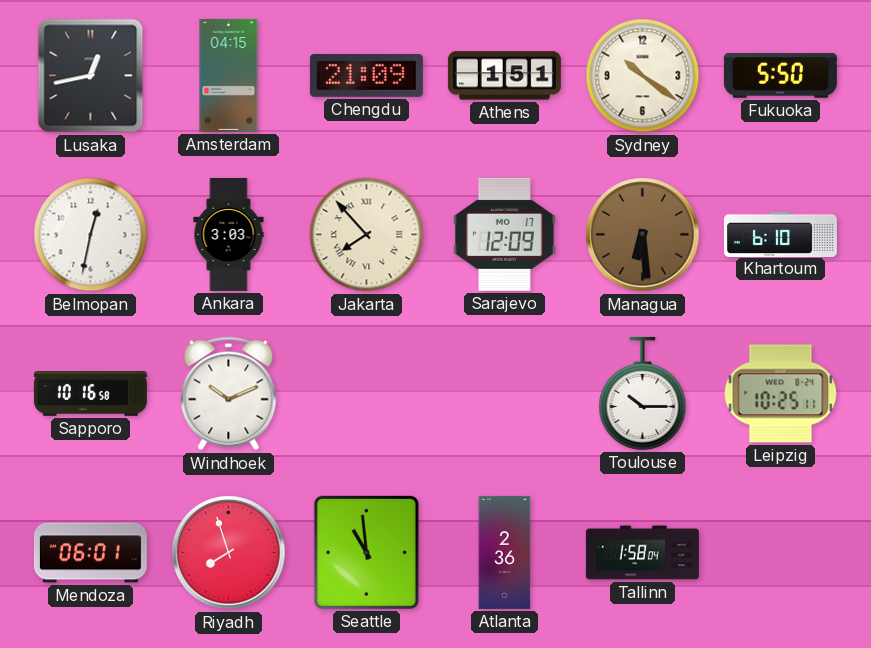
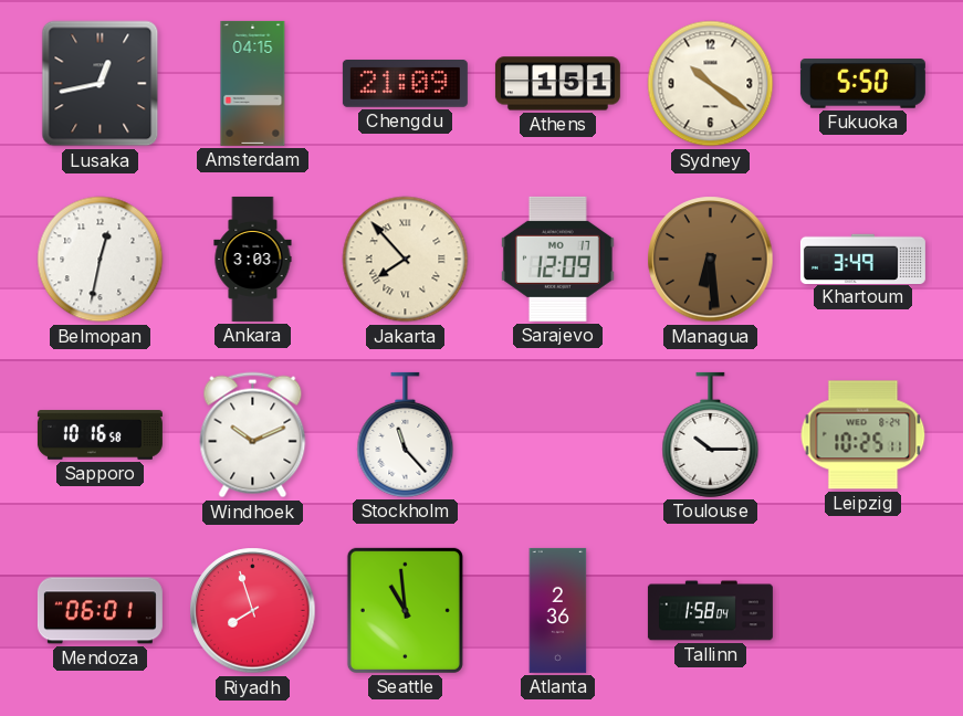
Khartoum: 6:10 -> 3:49
Stockholm: none -> 11:23
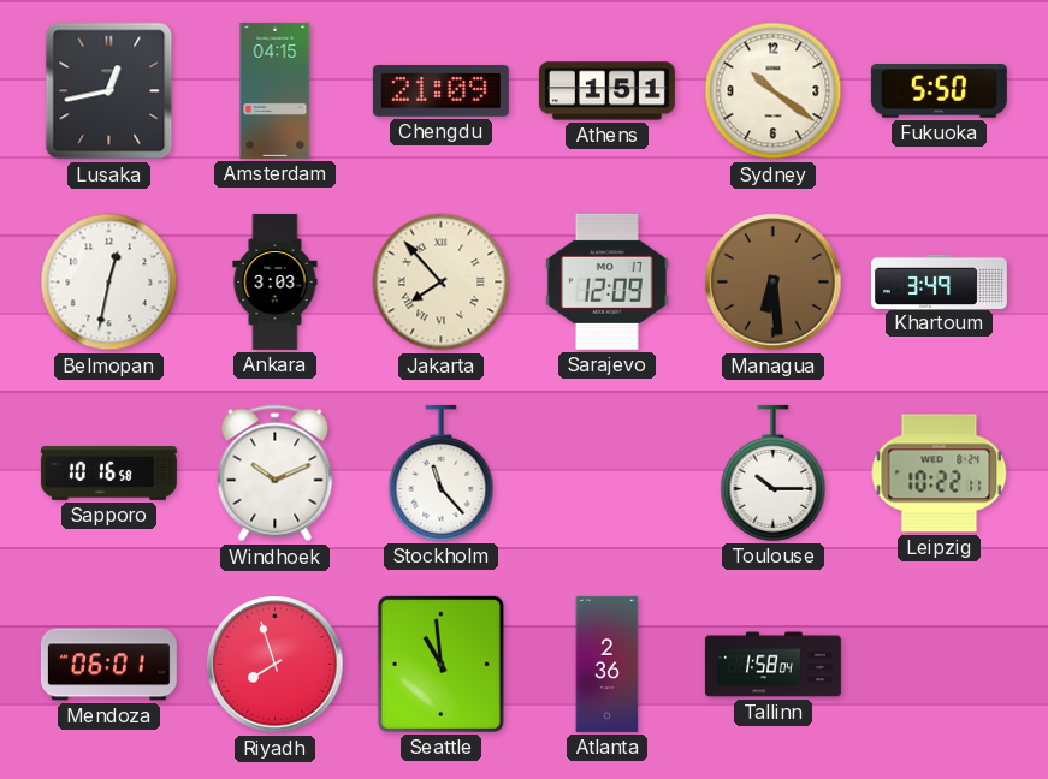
Leipzig: 10:25 -> 10:22
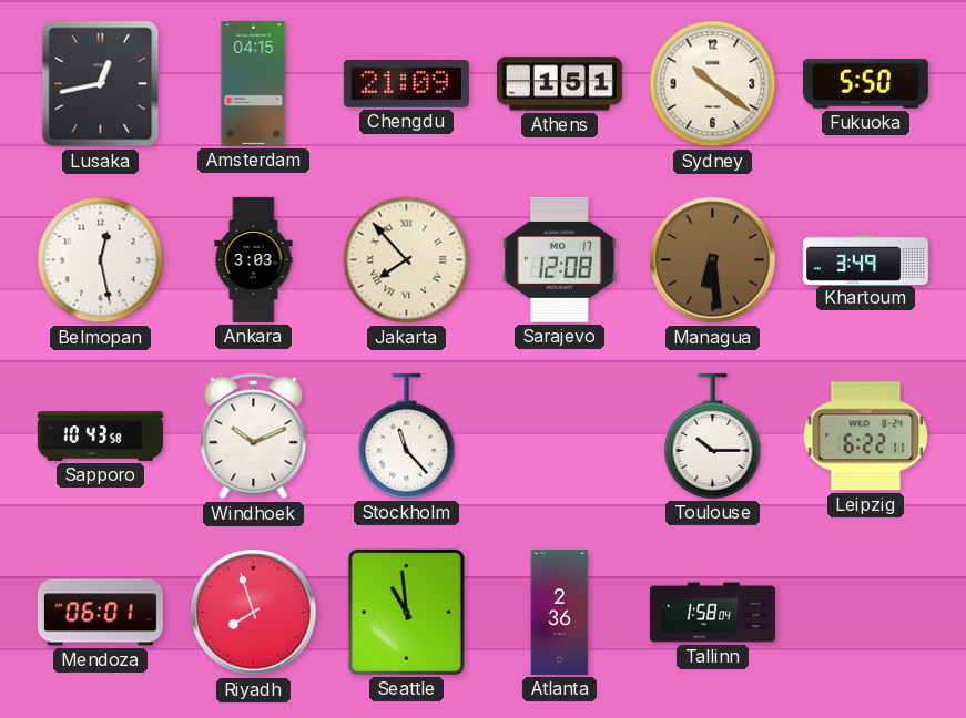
Belmopan: 12:32 -> 12:28
Sarajevo: 12:09 -> 12:08
Sapporo: 10:16 -> 10:43
Leipzig: 10:22 -> 6:22
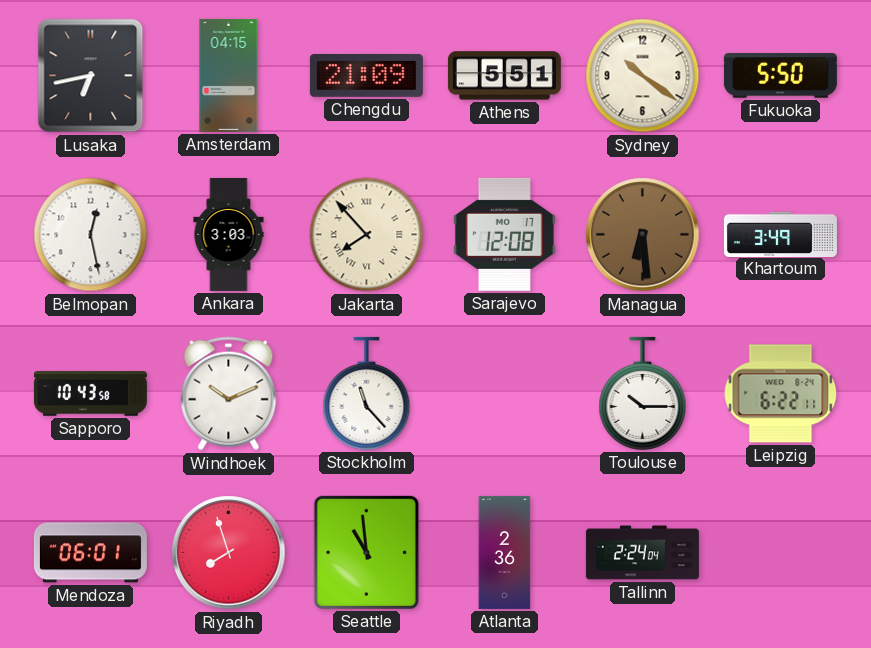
Lusaka: 12:43 -> 6:43
Athens: 1:51 -> 5:51
Tallinn: 1:58 -> 2:24
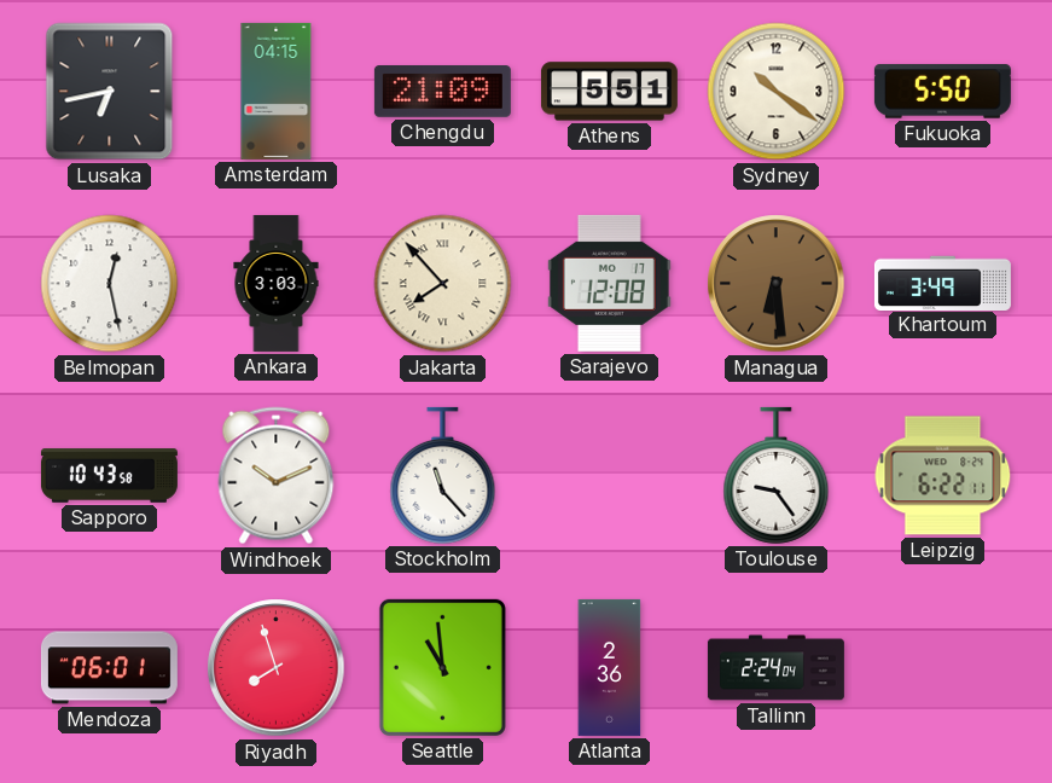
Toulouse: 10:15 -> 9:24
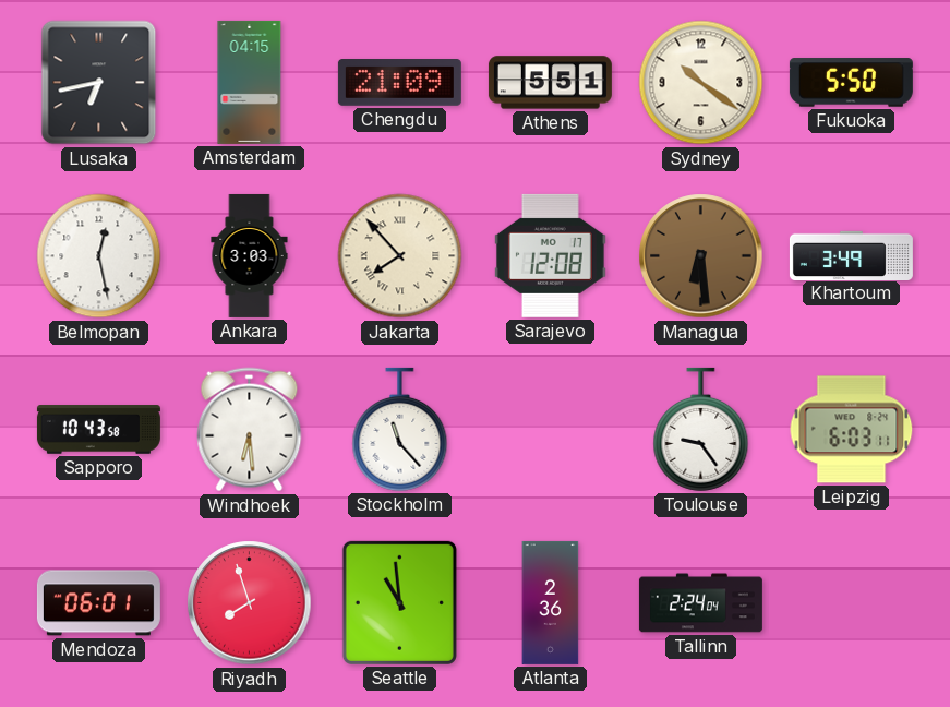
Windhoek: 10:11 -> 6:29
Leipzig: 6:22 -> 6:03
